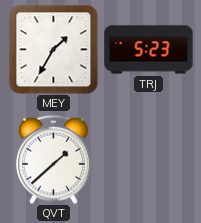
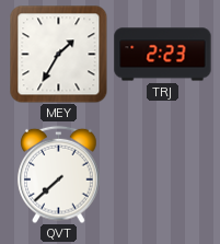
TRJ: 5:23 -> 2:23
QVT: 1:38 -> 7:38
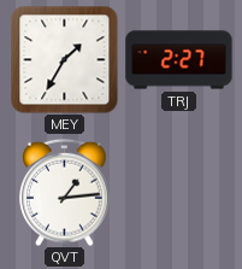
TRJ: 2:23 -> 2:27
QVT: 7:38 -> 1:14
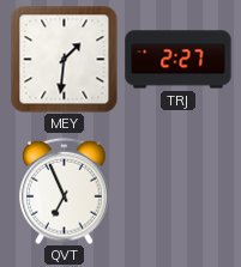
MEY: 1:35 -> 1:31
QVT: 1:14 -> 6:56
